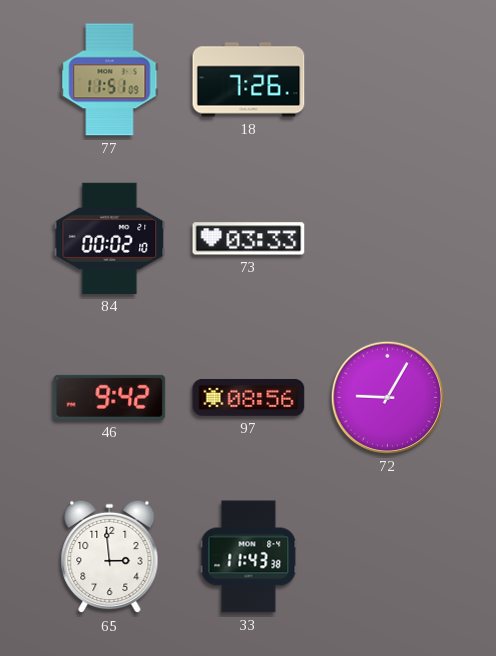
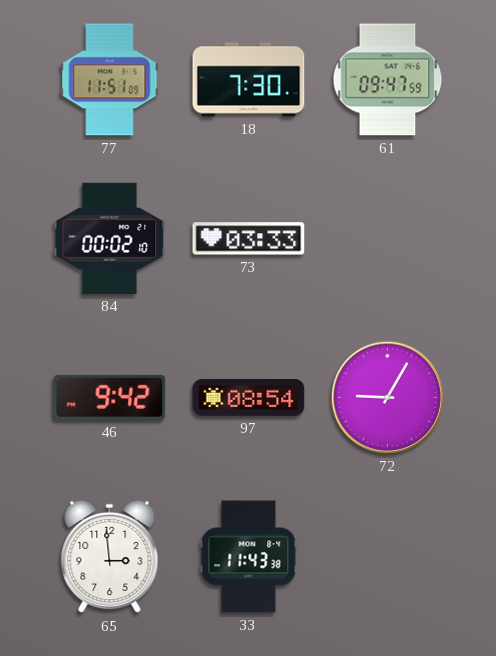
18: 7:26 -> 7:30
61: none -> 09:47
97: 08:56 -> 08:54
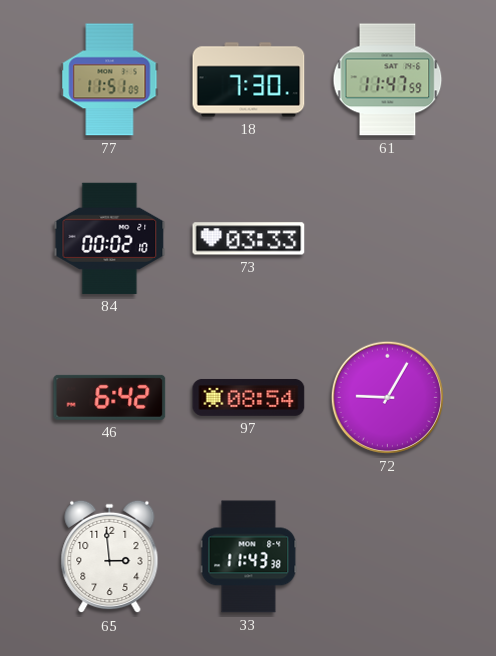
61: 09:47 -> 11:47
46: 9:42 -> 6:42
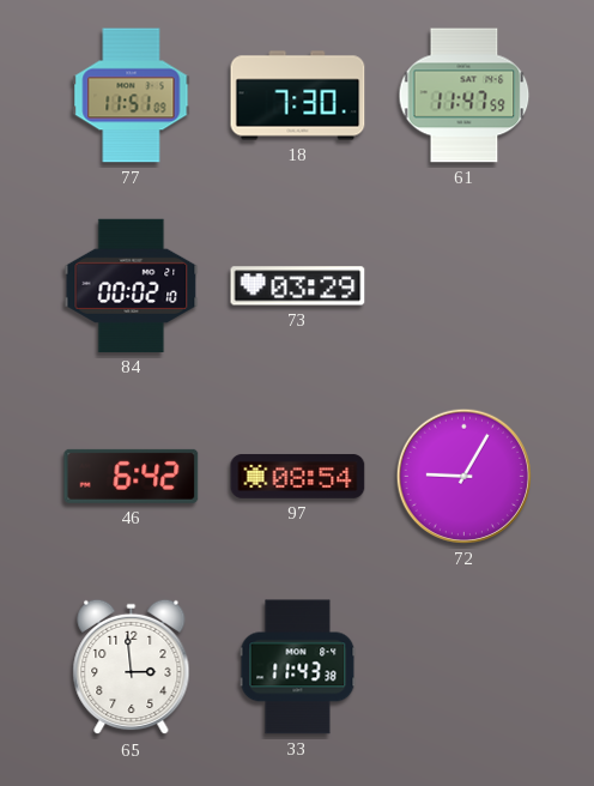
73: 03:33 -> 03:29
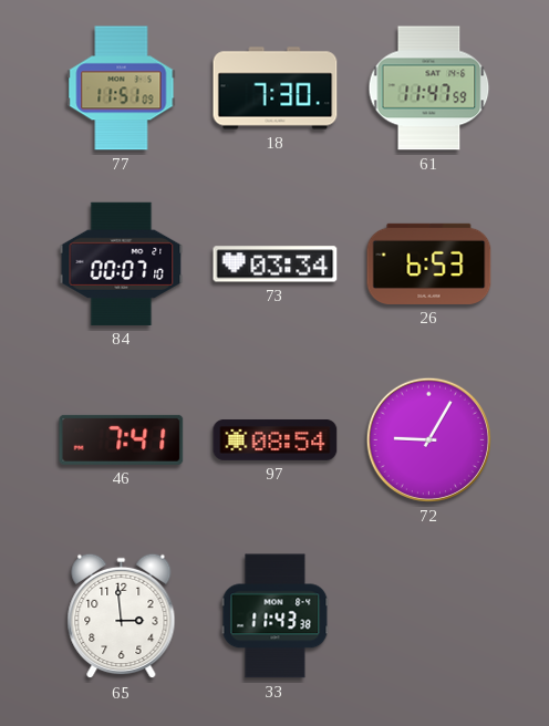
84: 00:02 -> 00:07
73: 03:29 -> 03:34
26: none -> 6:53
46: 6:42 -> 7:41
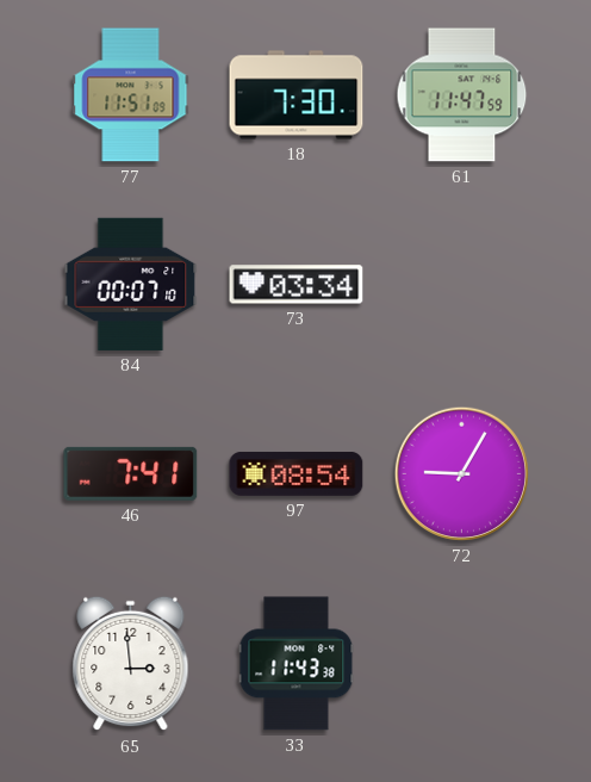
26: 6:53 -> none
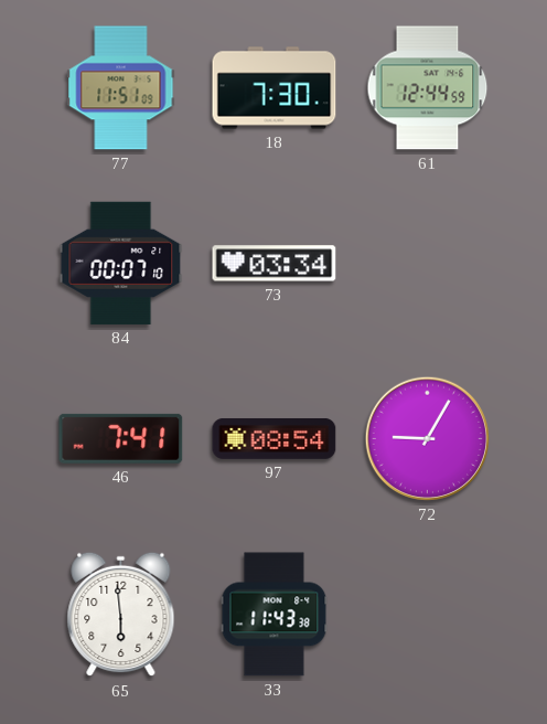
61: 11:47 -> 12:44
65: 2:59 -> 5:59
